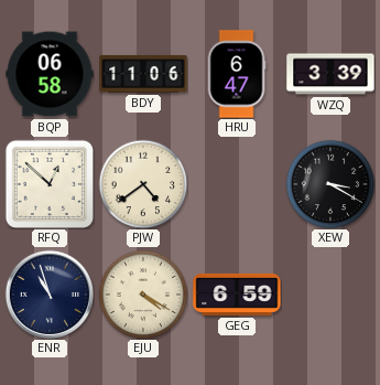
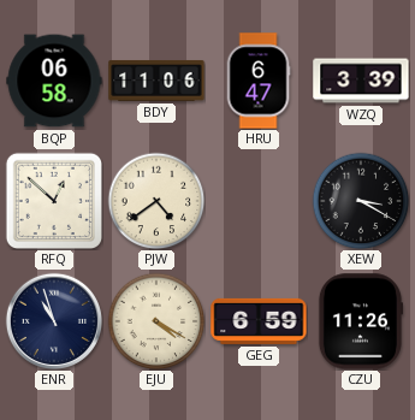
CZU: none -> 11:26
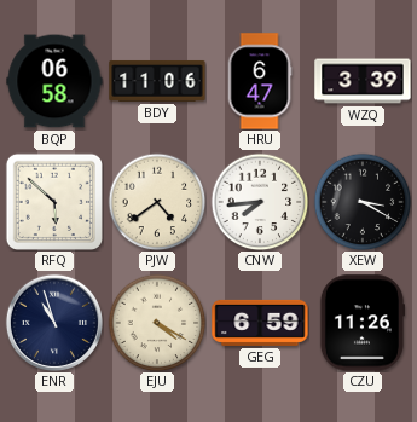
RFQ: 12:52 -> 5:52
CNW: none -> 7:44
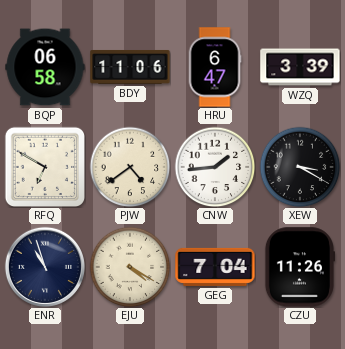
RFQ: 5:52 -> 6:50
CNW: 7:44 -> 1:44
GEG: 6:59 -> 7:04
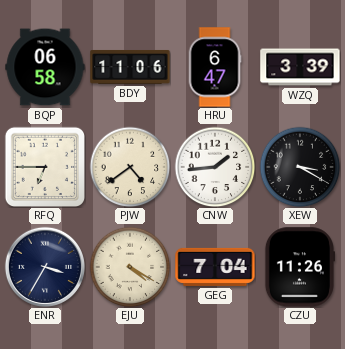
RFQ: 6:50 -> 6:45
ENR: 10:57 -> 3:35
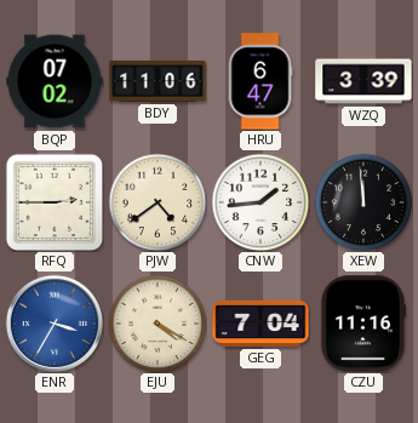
BQP: 06:58 -> 07:02
RFQ: 6:45 -> 2:45
XEW: 3:20 -> 11:59
ENR dial: navy -> blue
CZU: 11:26 -> 11:16
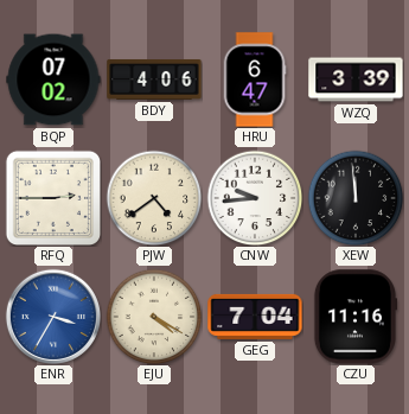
BDY: 11:06 -> 4:06
CNW: 1:44 -> 9:44
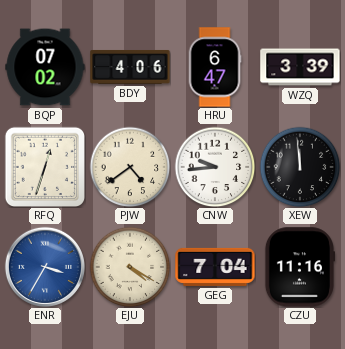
RFQ: 2:45 -> 12:33
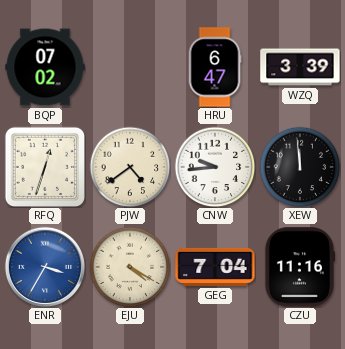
BDY: 4:06 -> none
